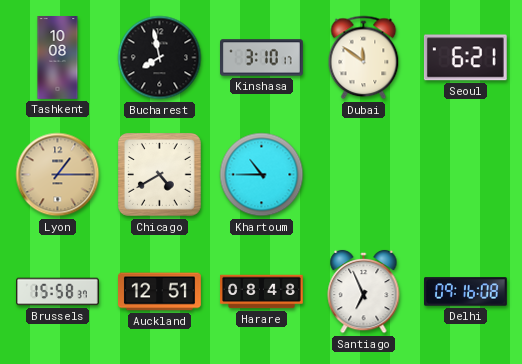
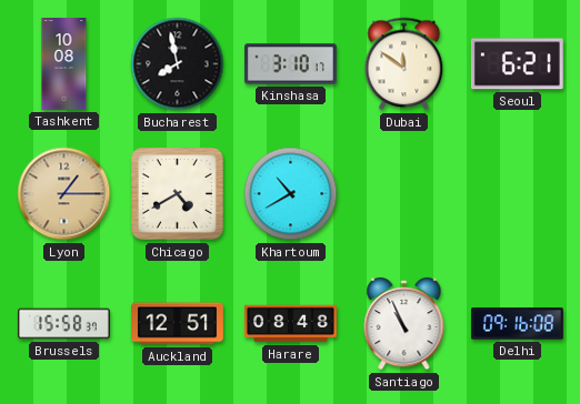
Khartoum: 10:45 -> 10:40
Santiago: 6:56 -> 10:56
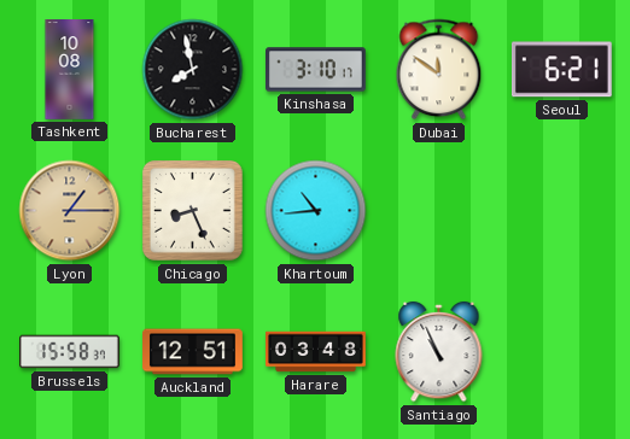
Chicago: 4:40 -> 8:26
Khartoum: 10:40 -> 10:44
Harare: 08:48 -> 03:48
Delhi: 09:16 -> none
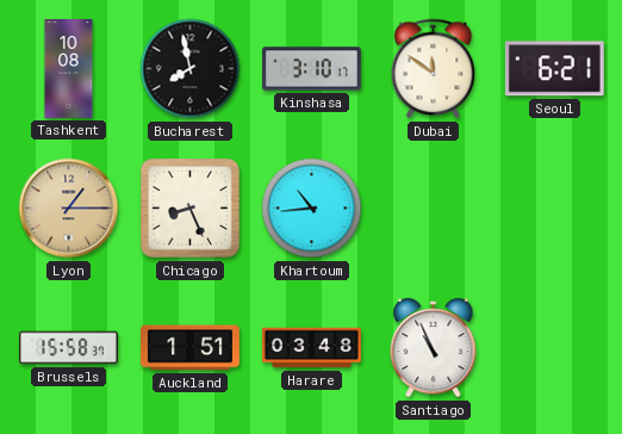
Auckland: 12:51 -> 1:51
